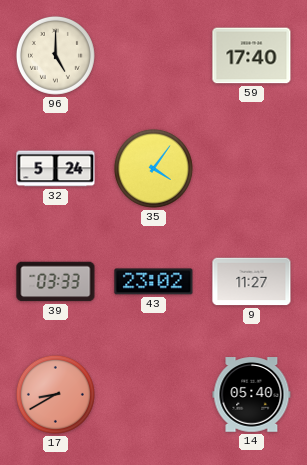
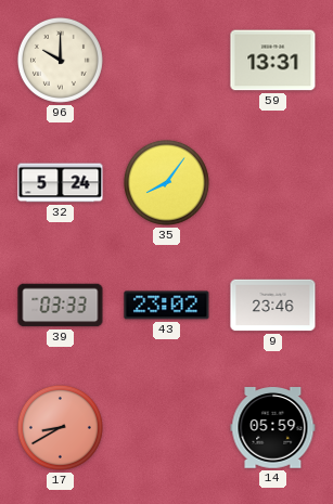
96: 5:00 -> 10:00
59: 17:40 -> 13:31
35: 4:06 -> 8:06
9: 11:27 -> 23:46
14: 05:40 -> 05:59
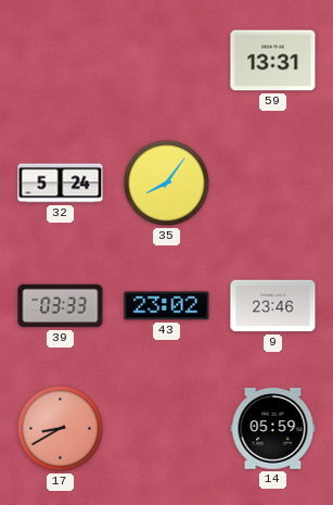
96: 10:00 -> none
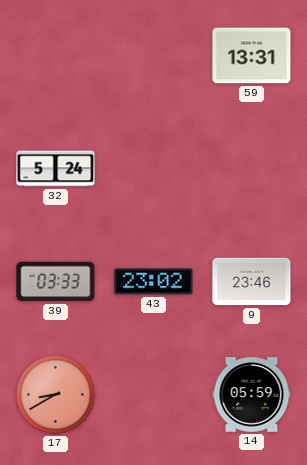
35: 8:06 -> none
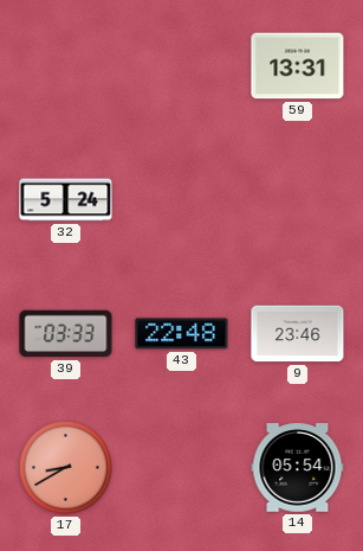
43: 23:02 -> 22:48
14: 05:59 -> 05:54
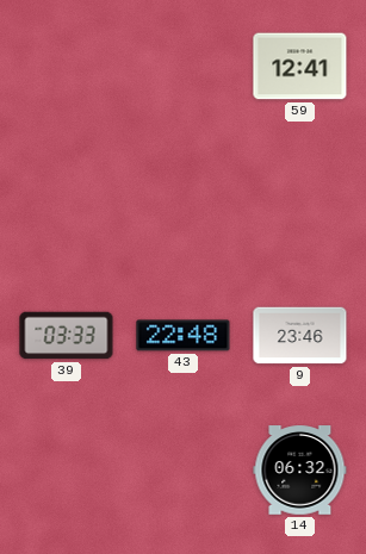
59: 13:31 -> 12:41
32: 5:24 -> none
17: 8:40 -> none
14: 05:54 -> 06:32
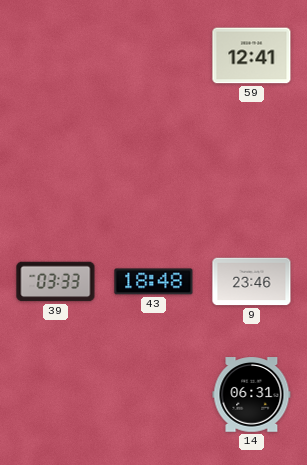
43: 22:48 -> 18:48
14: 06:32 -> 06:31
